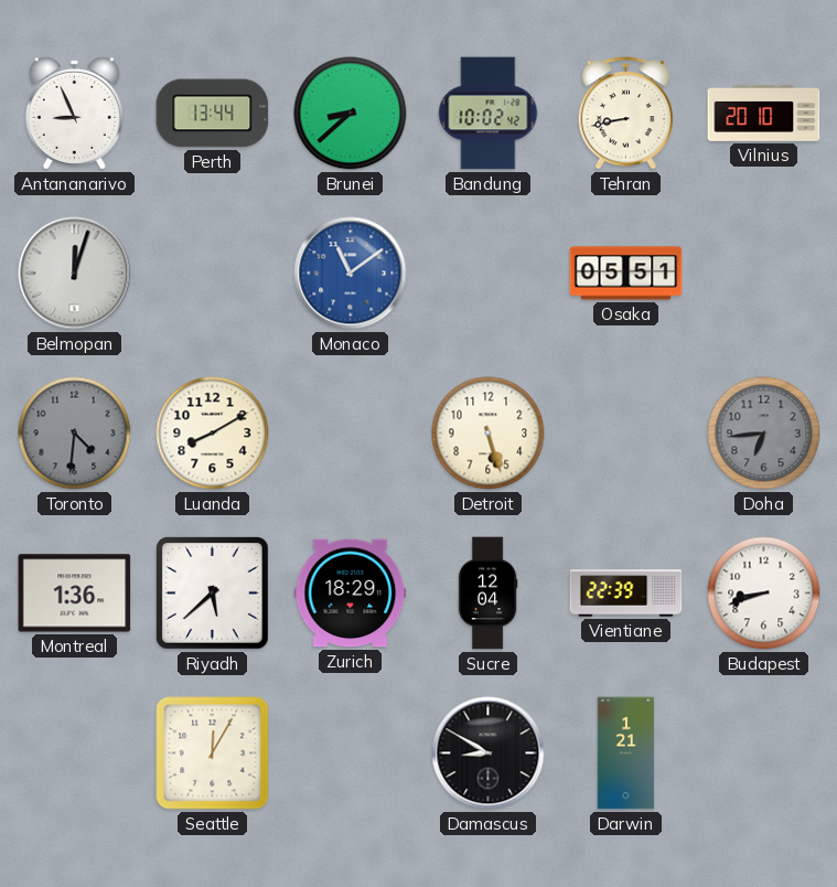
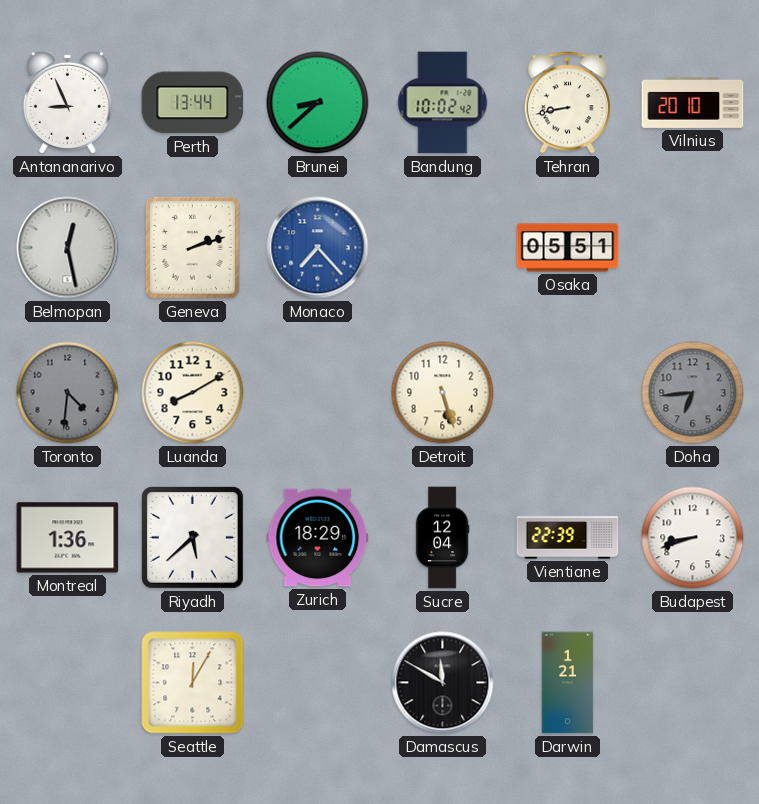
Belmopan: 12:03 -> 12:28
Geneva: none -> 2:12
Monaco: 11:09 -> 7:23
Damascus: 8:50 -> 11:50
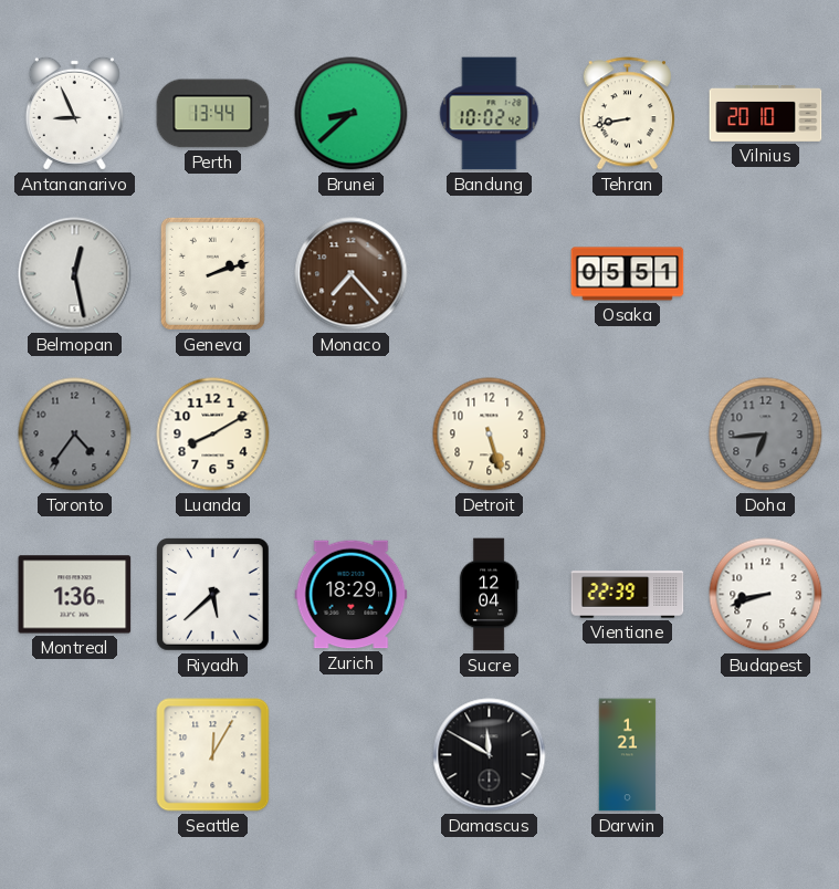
Monaco dial: blue -> brown
Toronto: 4:31 -> 4:36
